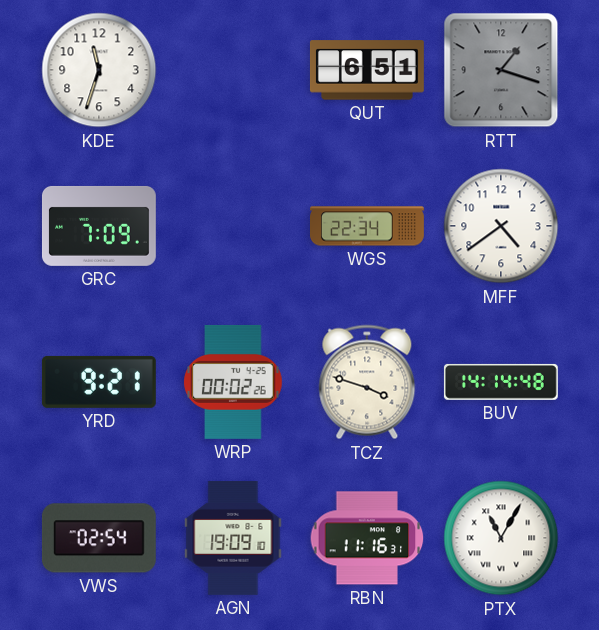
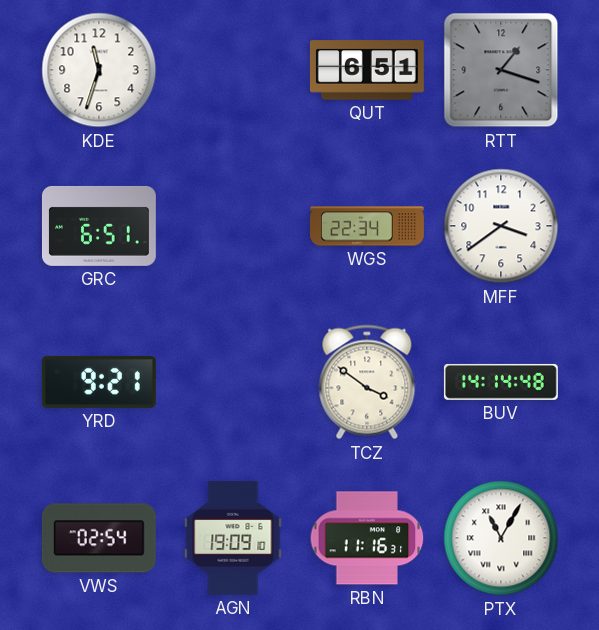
GRC: 7:09 -> 6:51
MFF: 4:39 -> 3:39
WRP: 00:02 -> none
TCZ: 3:48 -> 3:51
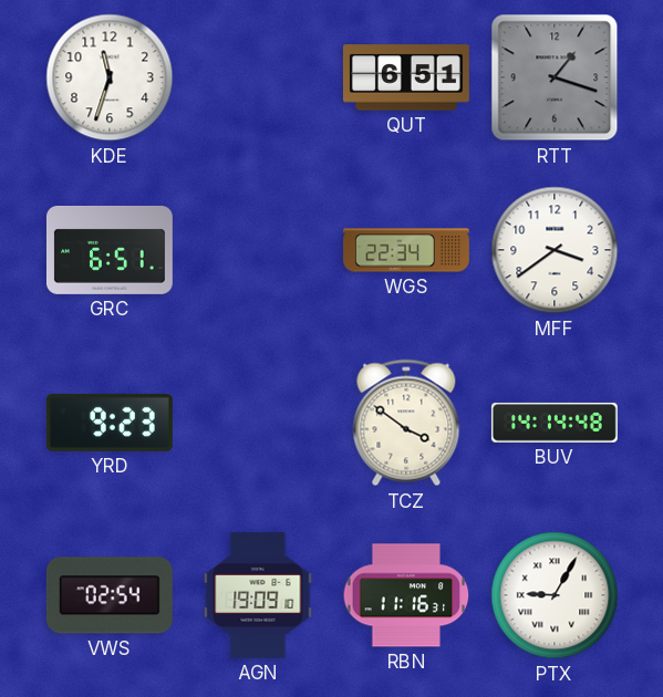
YRD: 9:21 -> 9:23
PTX: 11:05 -> 9:05
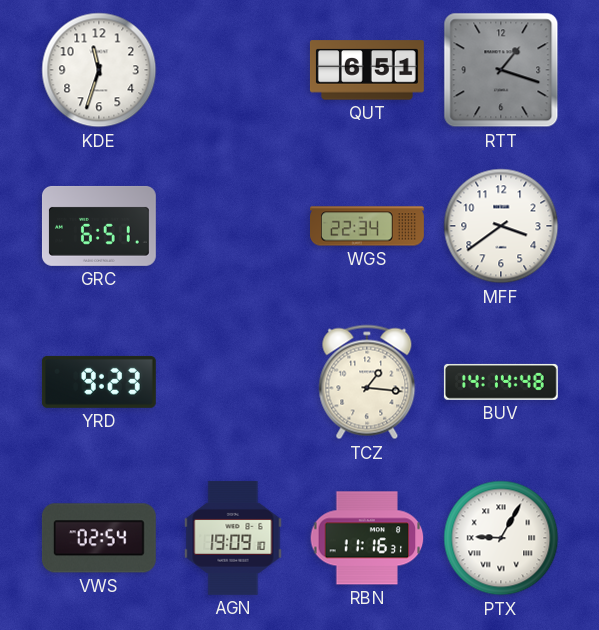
TCZ: 3:51 -> 1:16
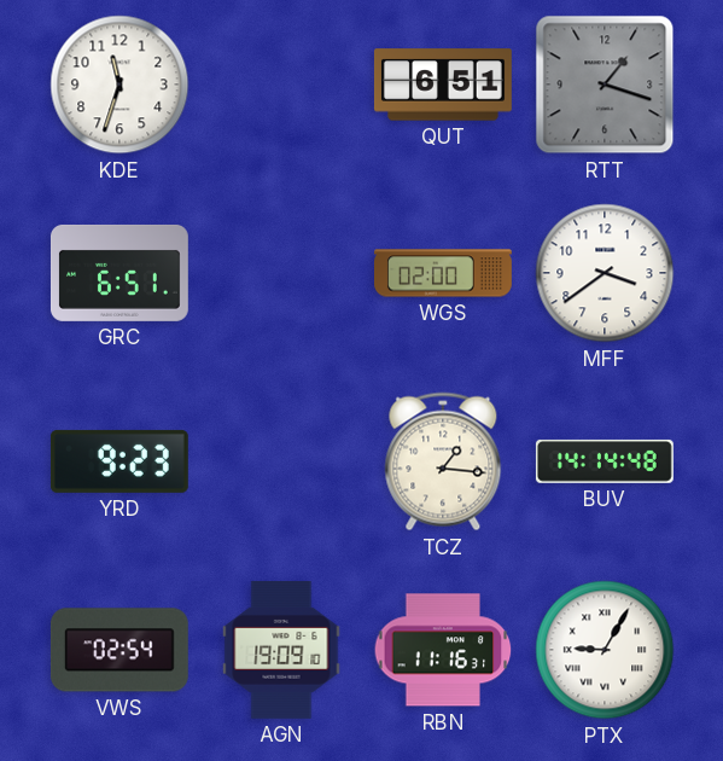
WGS: 22:34 -> 02:00
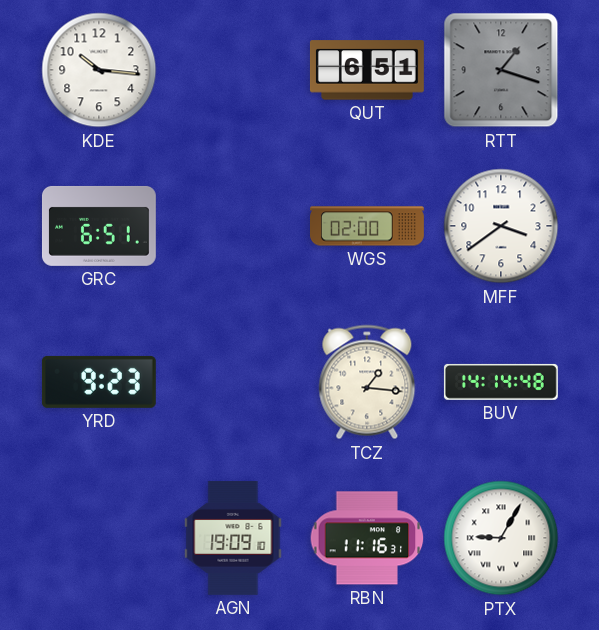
KDE: 11:33 -> 10:16
VWS: 02:54 -> none
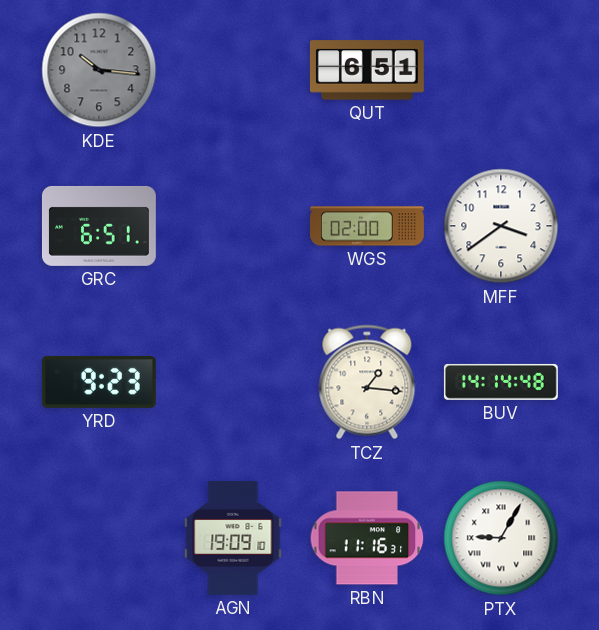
KDE dial: white -> grey
RTT: 1:18 -> none
